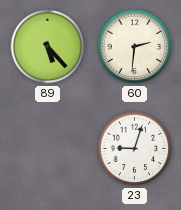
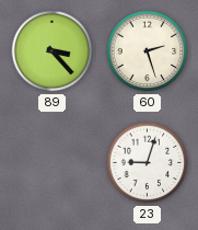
89: 5:23 -> 3:23
60: 2:31 -> 2:27
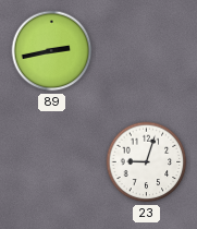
89: 3:23 -> 2:43
60: 2:27 -> none
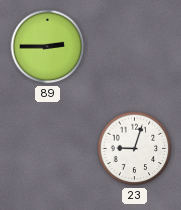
89: 2:43 -> 2:45
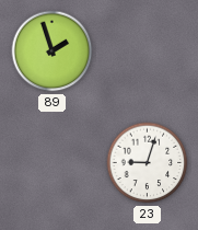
89: 2:45 -> 1:57
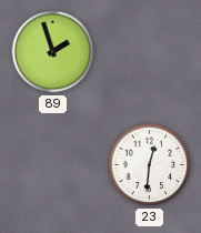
23: 9:03 -> 12:31
